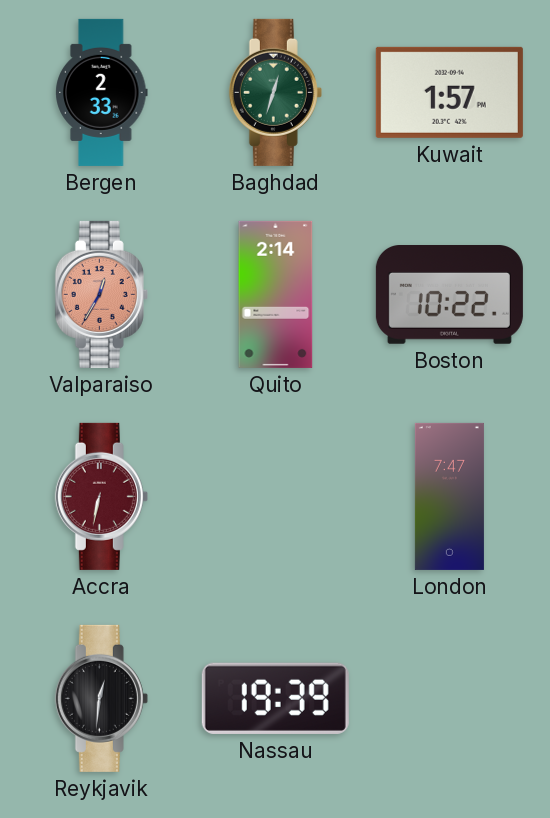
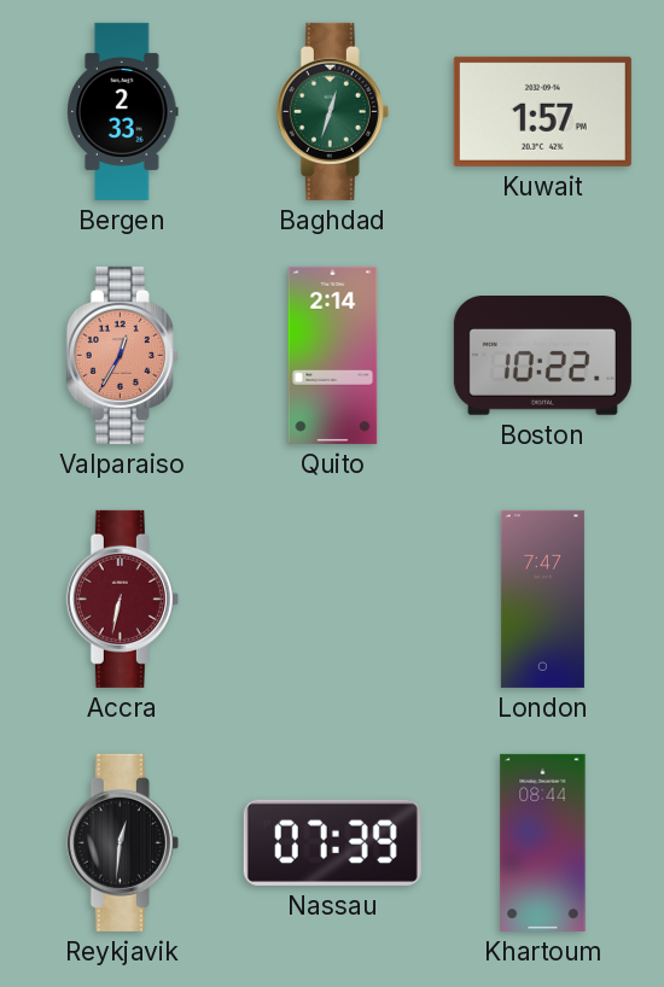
Nassau: 19:39 -> 07:39
Khartoum: none -> 08:44
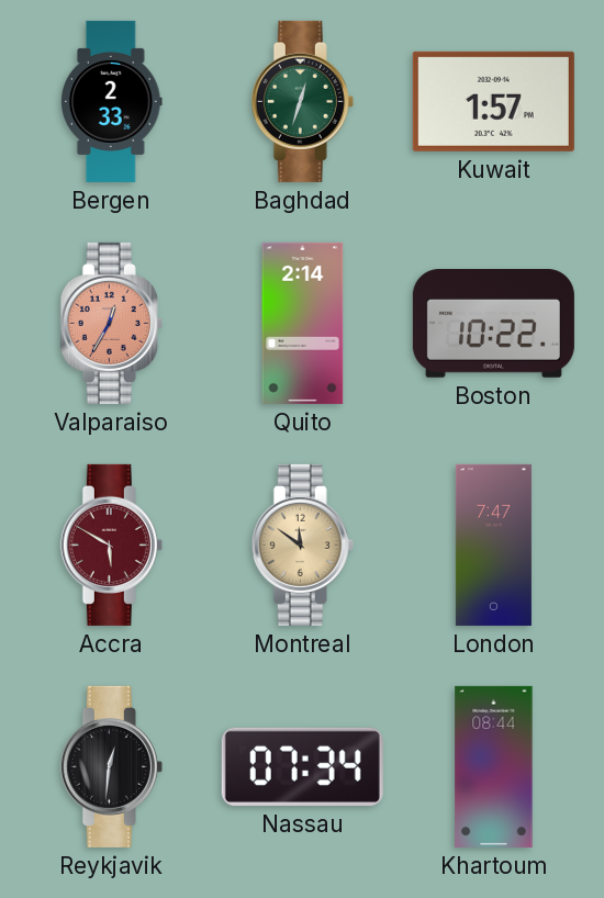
Accra: 6:32 -> 5:50
Montreal: none -> 11:51
Nassau: 07:39 -> 07:34
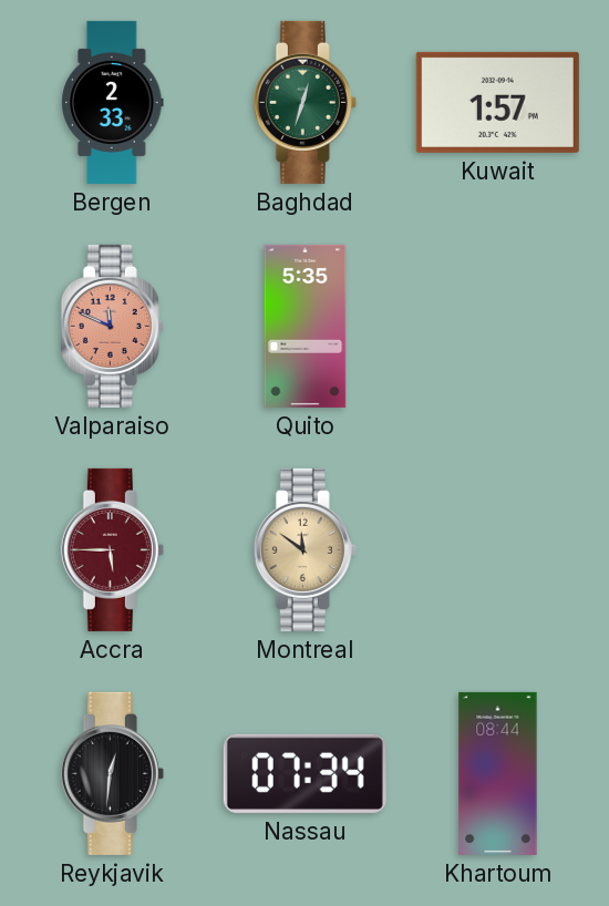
Valparaiso: 12:35 -> 11:49
Quito: 2:14 -> 5:35
Boston: 10:22 -> none
Accra: 5:50 -> 5:45
London: 7:47 -> none
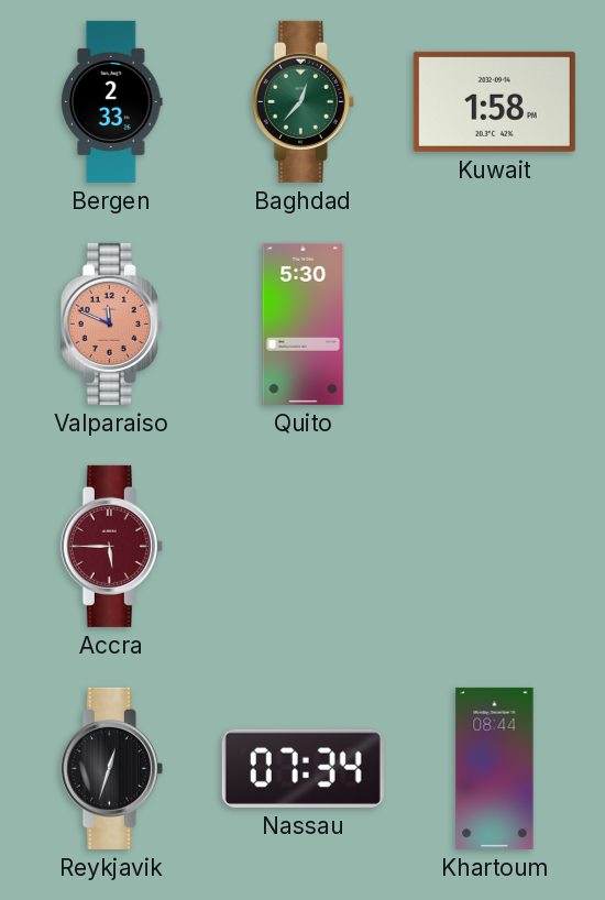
Baghdad: 12:33 -> 12:37
Kuwait: 1:57 -> 1:58
Quito: 5:35 -> 5:30
Montreal: 11:51 -> none
Reykjavik: 12:31 -> 12:33
